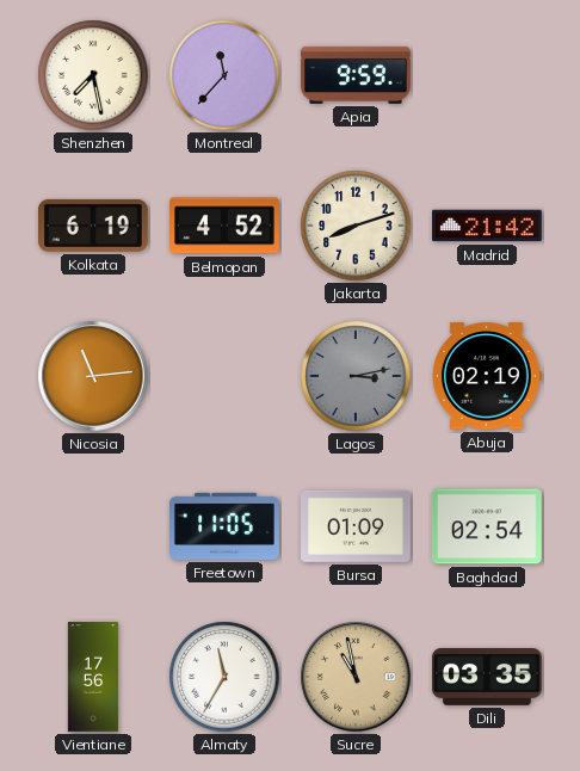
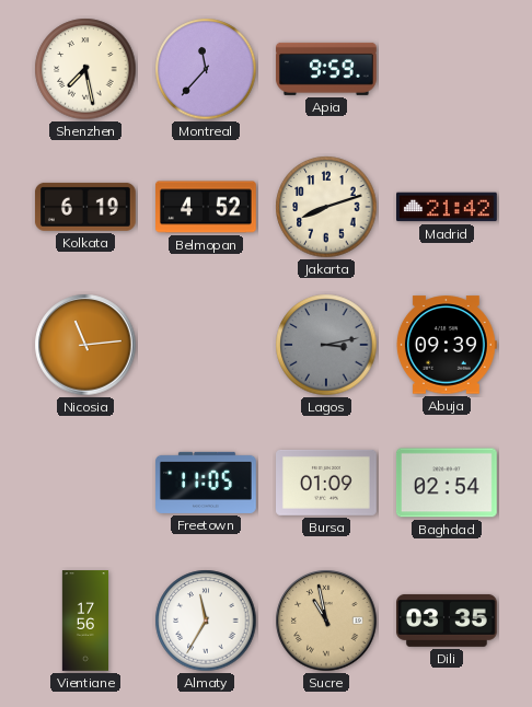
Abuja: 02:19 -> 09:39
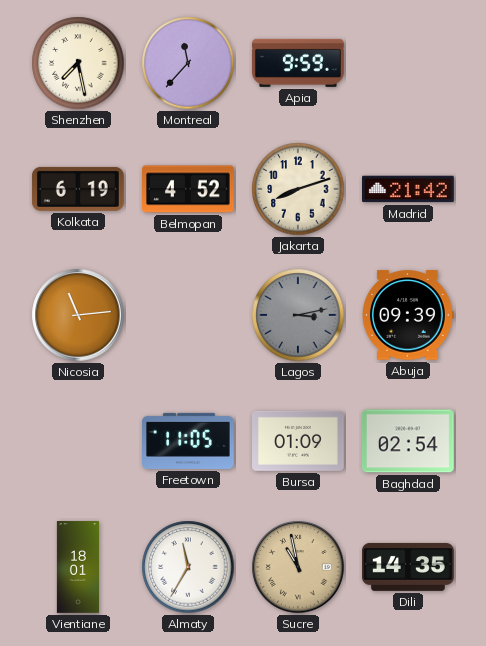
Vientiane: 17:56 -> 18:01
Dili: 03:35 -> 14:35
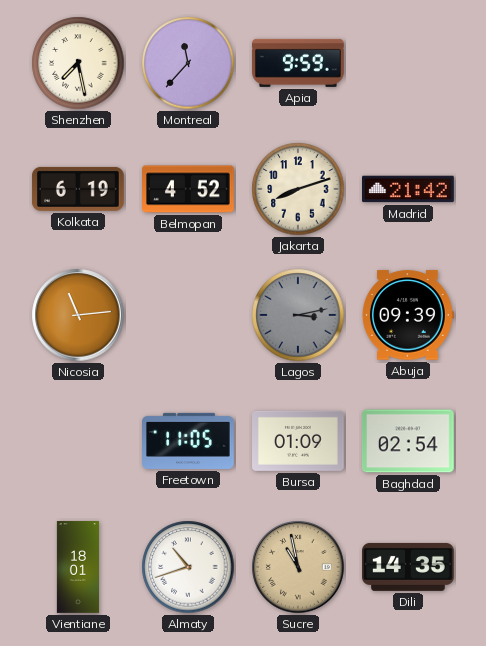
Almaty: 11:35 -> 10:42
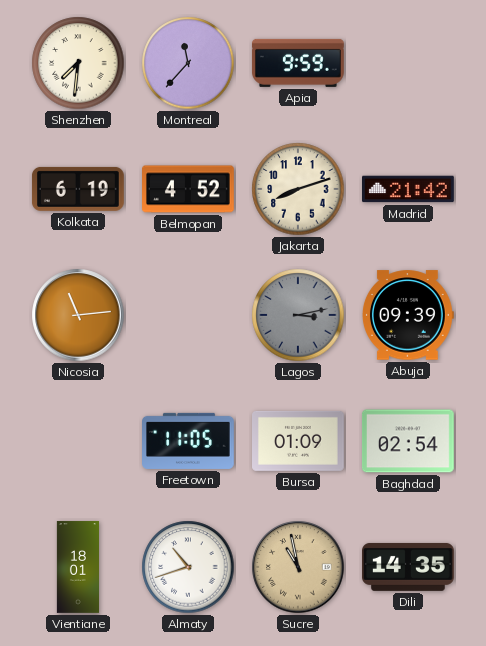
Shenzhen: 7:28 -> 7:31
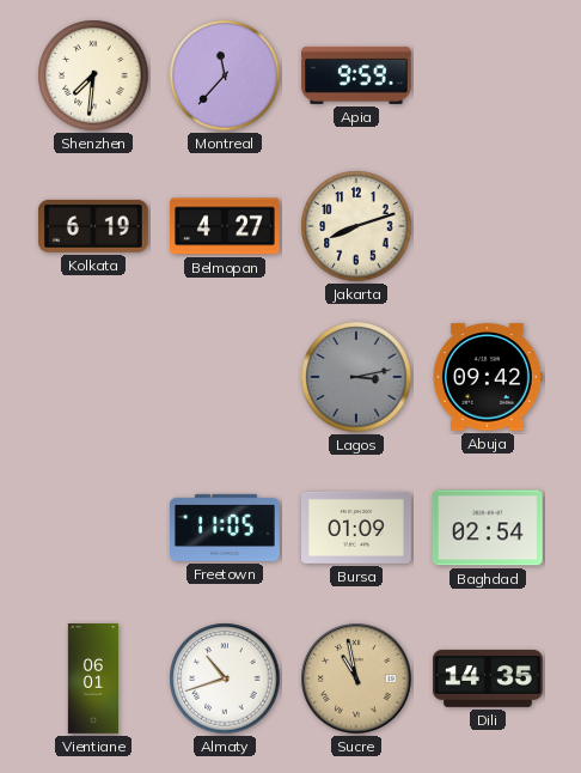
Belmopan: 4:52 -> 4:27
Madrid: 21:42 -> none
Nicosia: 11:14 -> none
Abuja: 09:39 -> 09:42
Vientiane: 18:01 -> 06:01
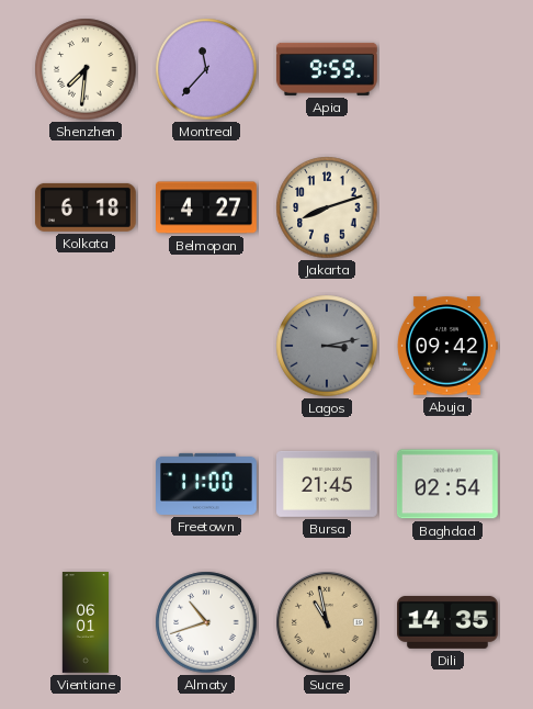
Kolkata: 6:19 -> 6:18
Freetown: 11:05 -> 11:00
Bursa: 01:09 -> 21:45
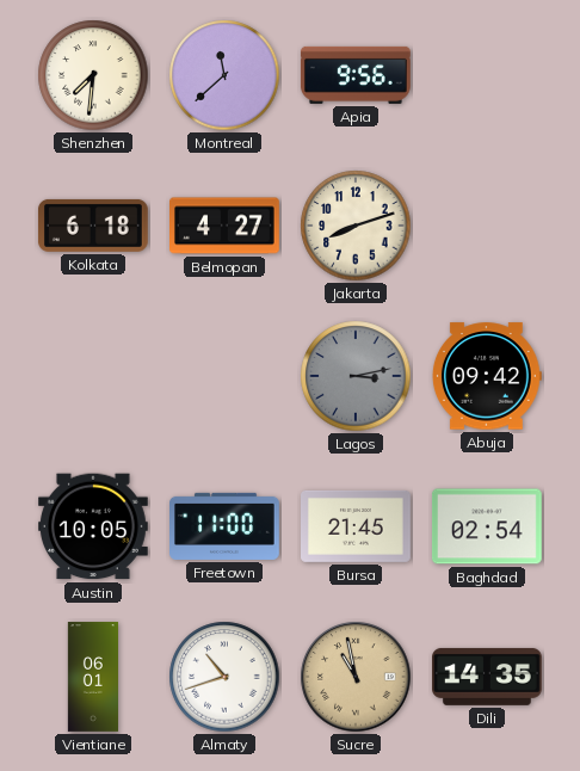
Montreal: 11:37 -> 11:38
Apia: 9:59 -> 9:56
Austin: none -> 10:05
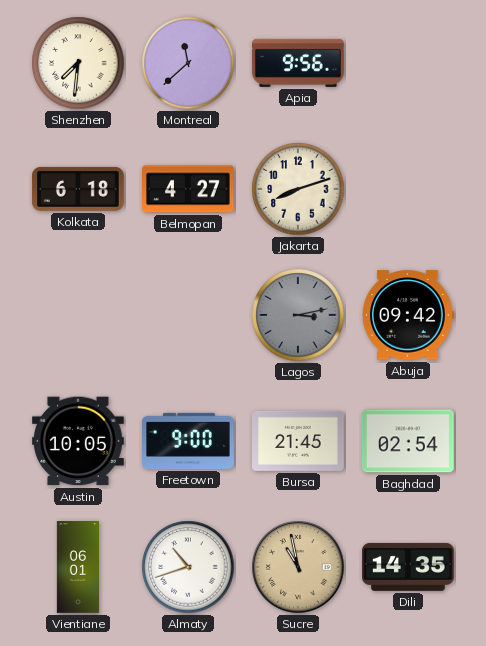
Freetown: 11:00 -> 9:00
